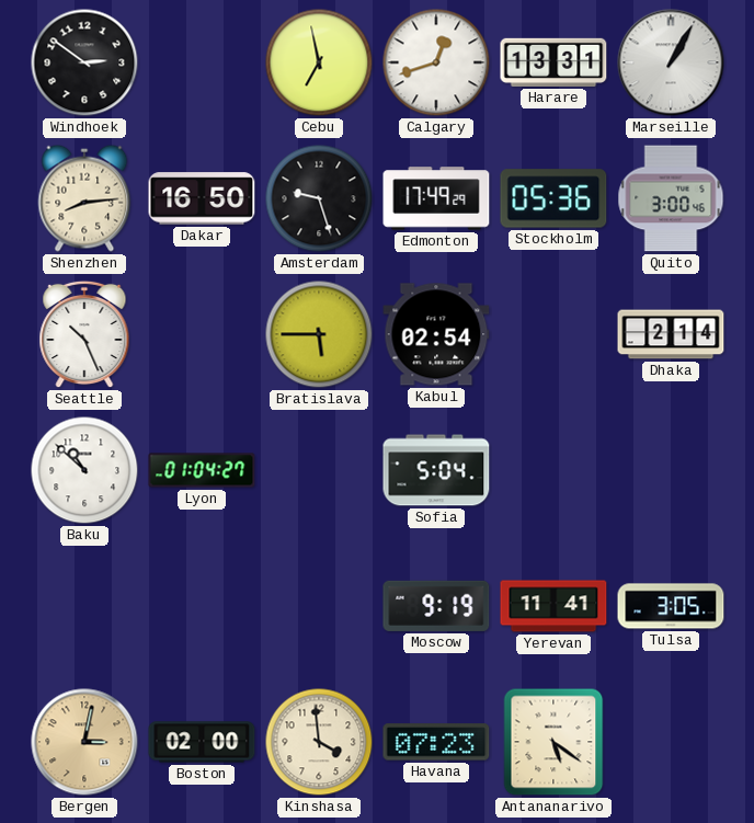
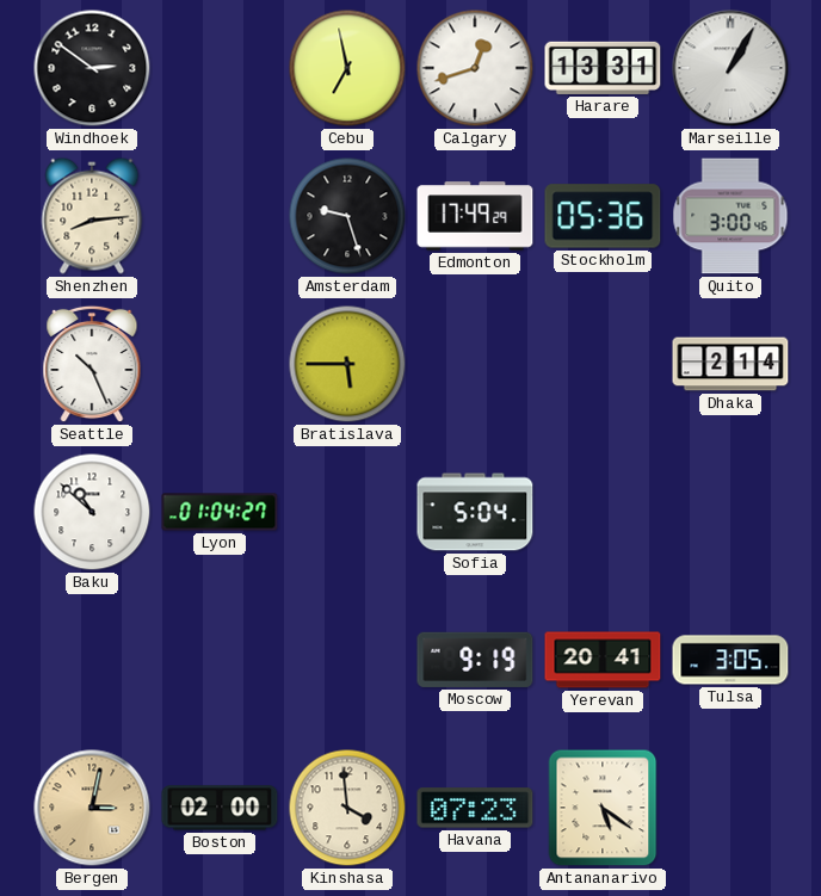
Dakar: 16:50 -> none
Kabul: 02:54 -> none
Yerevan: 11:41 -> 20:41
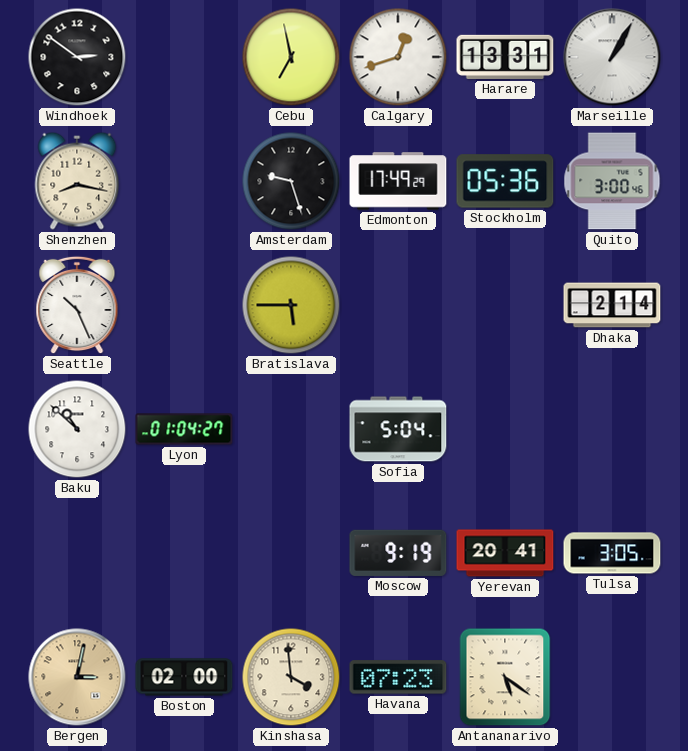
Shenzhen: 8:14 -> 8:17
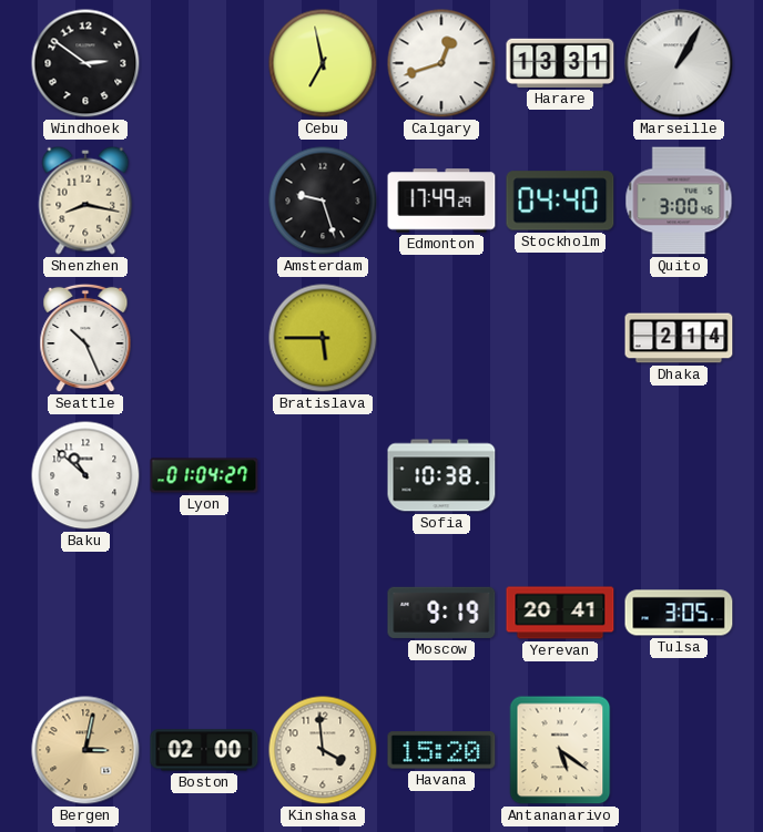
Stockholm: 05:36 -> 04:40
Sofia: 5:04 -> 10:38
Havana: 07:23 -> 15:20
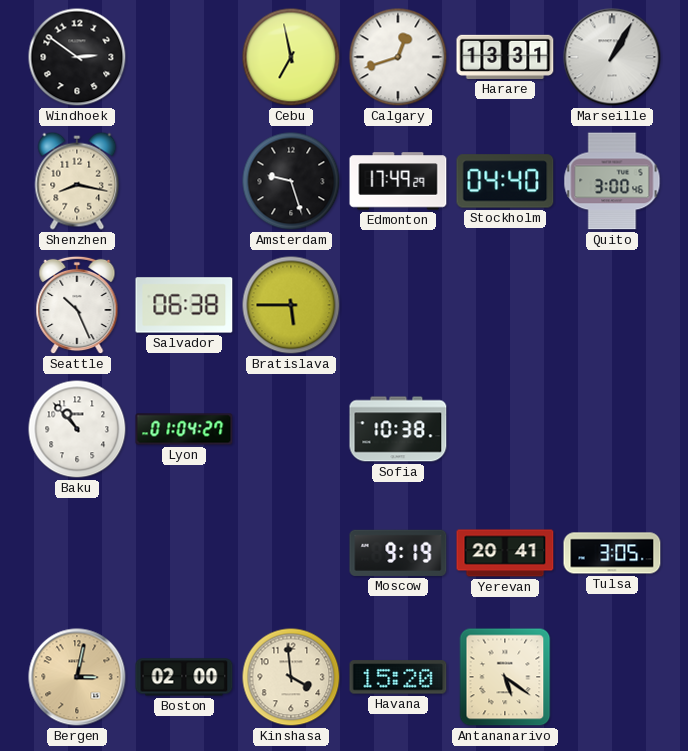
Salvador: none -> 06:38
Dhaka: 2:14 -> none
Baku: 10:52 -> 10:53
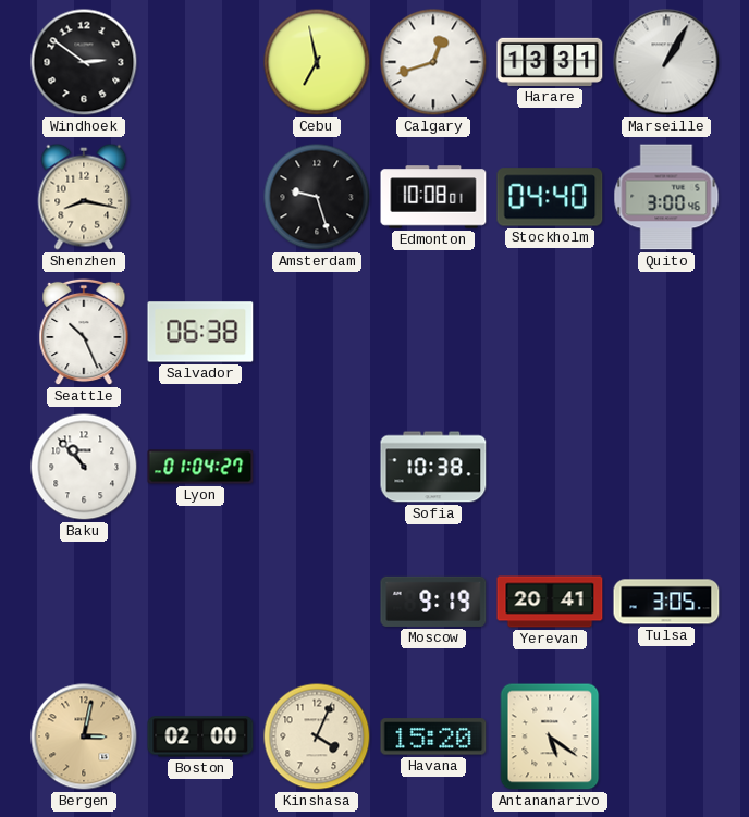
Edmonton: 17:49 -> 10:08
Bratislava: 5:45 -> none
Kinshasa: 3:59 -> 4:04
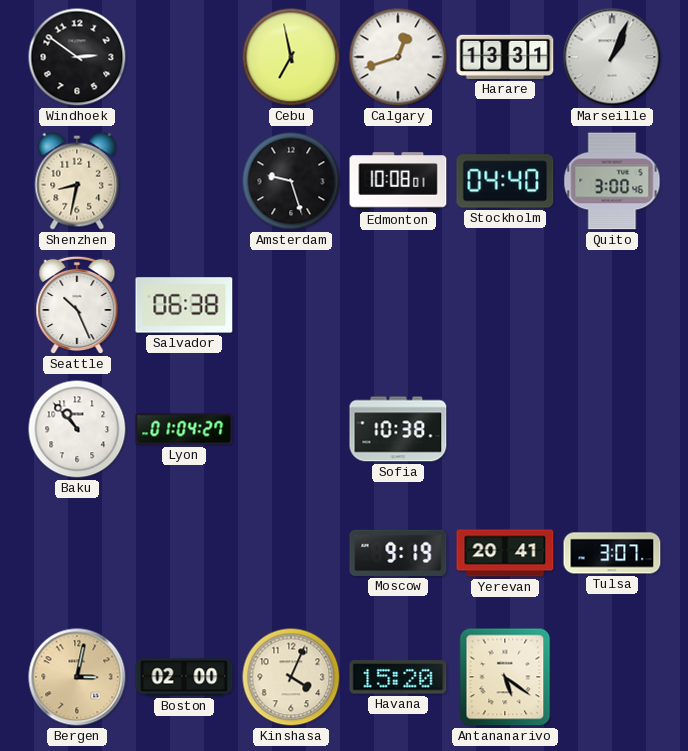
Marseille: 1:05 -> 1:04
Shenzhen: 8:17 -> 8:32
Tulsa: 3:05 -> 3:07
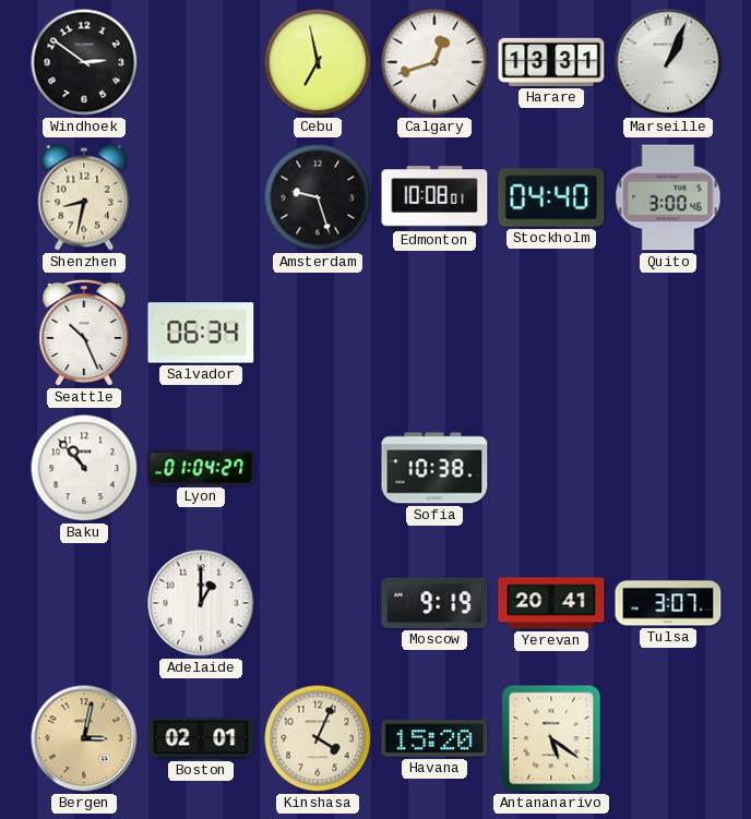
Salvador: 06:38 -> 06:34
Adelaide: none -> 1:00
Boston: 02:00 -> 02:01
